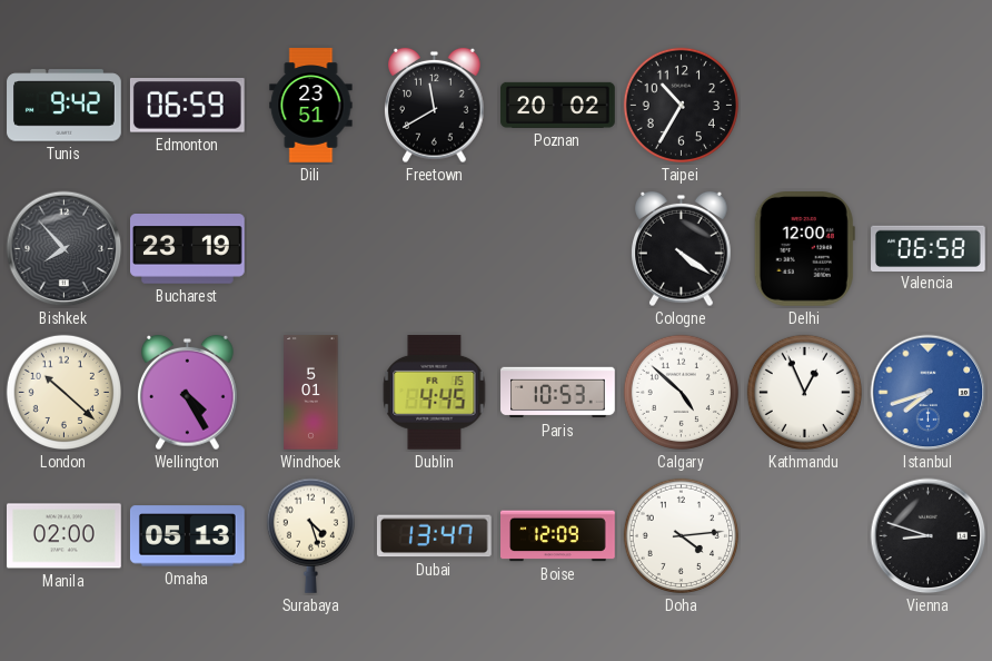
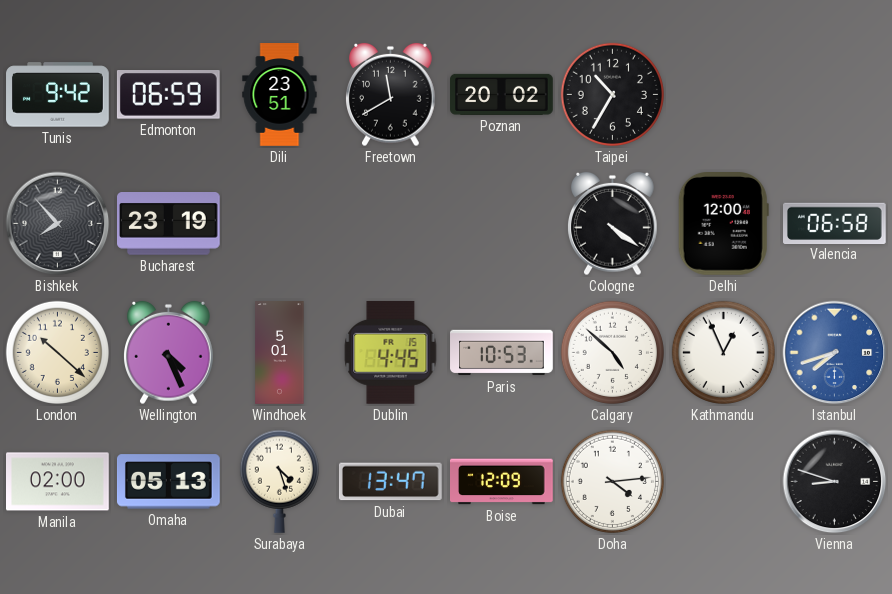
Wellington: 4:25 -> 4:26
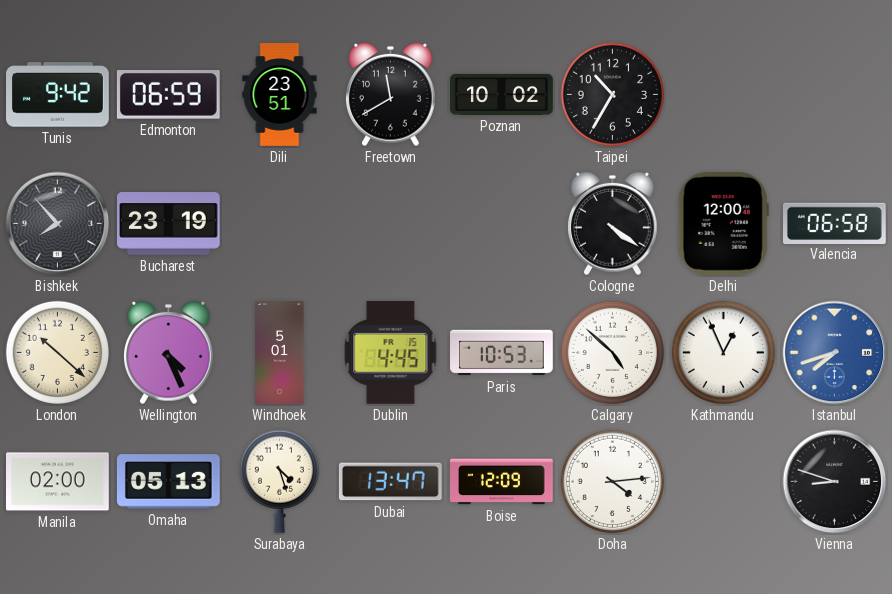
Poznan: 20:02 -> 10:02
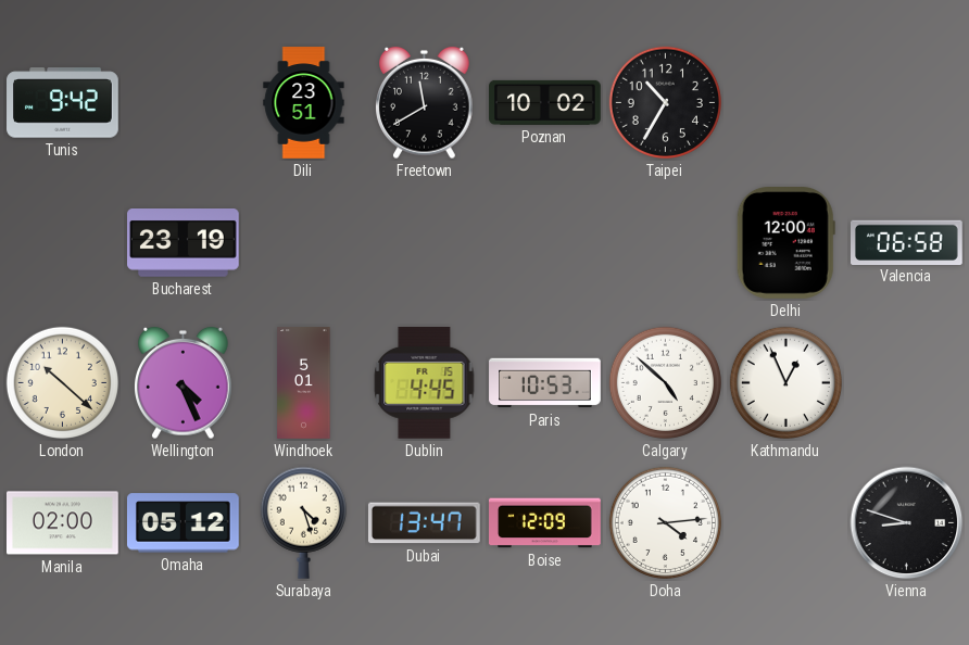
Edmonton: 06:59 -> none
Bishkek: 7:53 -> none
Cologne: 4:21 -> none
Istanbul: 7:42 -> none
Omaha: 05:13 -> 05:12
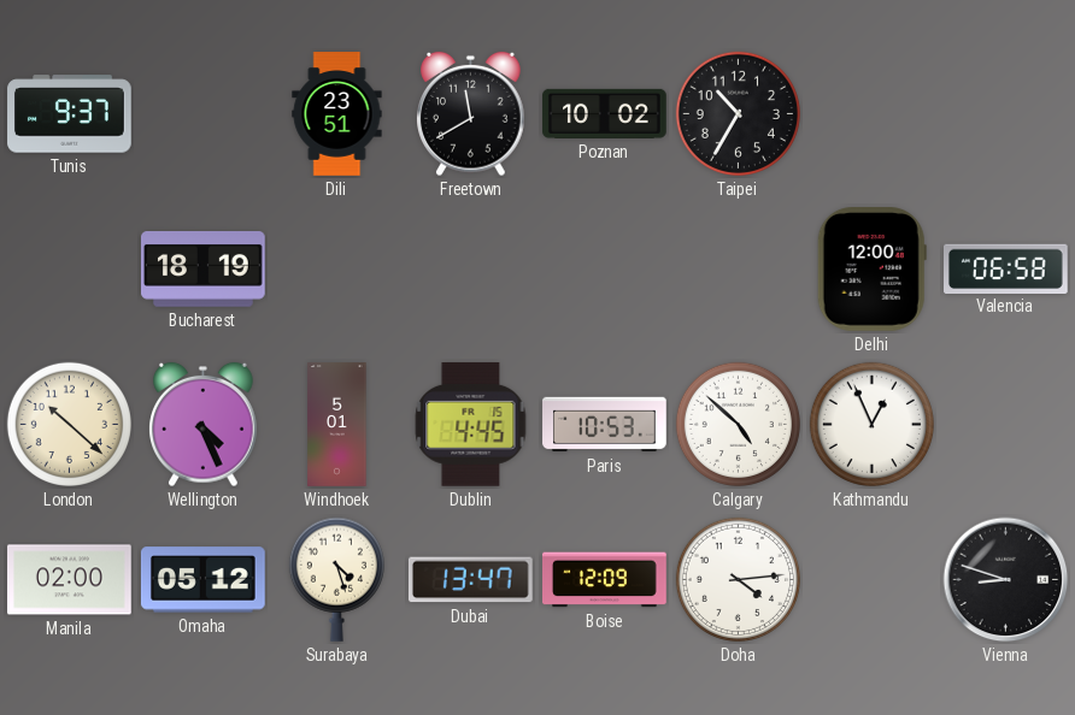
Tunis: 9:42 -> 9:37
Bucharest: 23:19 -> 18:19
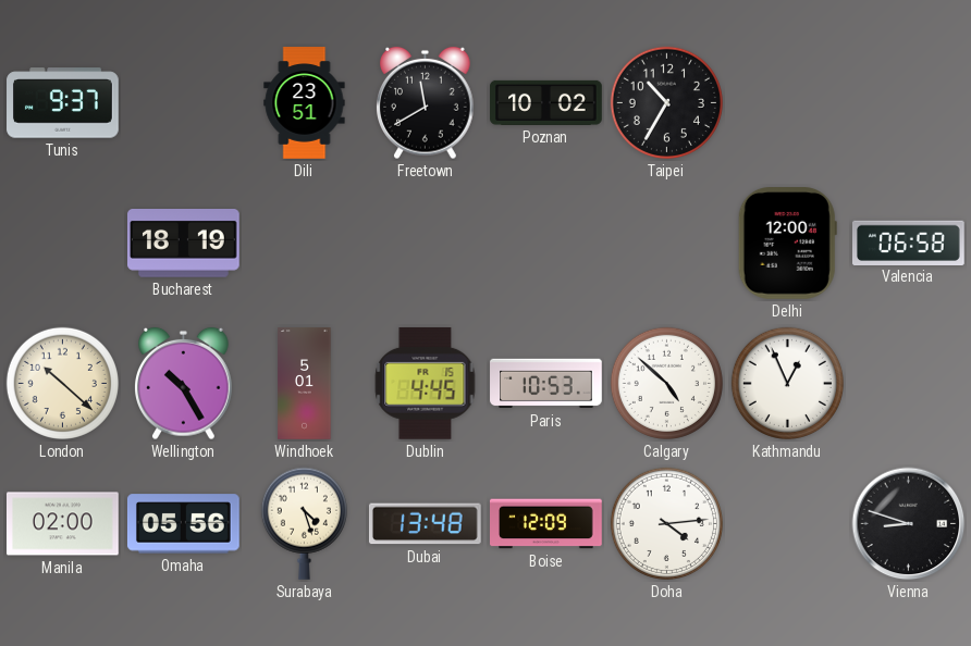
Wellington: 4:26 -> 10:25
Omaha: 05:12 -> 05:56
Dubai: 13:47 -> 13:48
